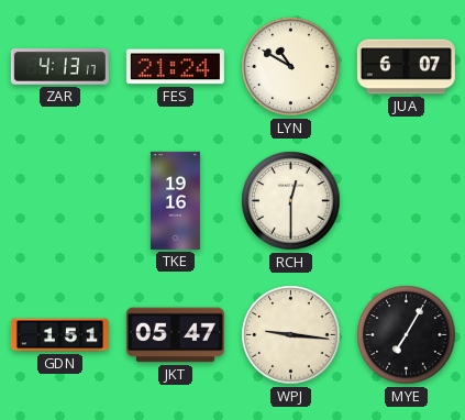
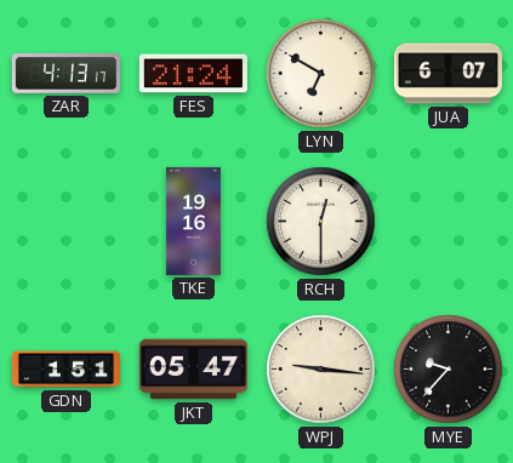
LYN: 10:50 -> 6:50
MYE: 7:05 -> 9:37
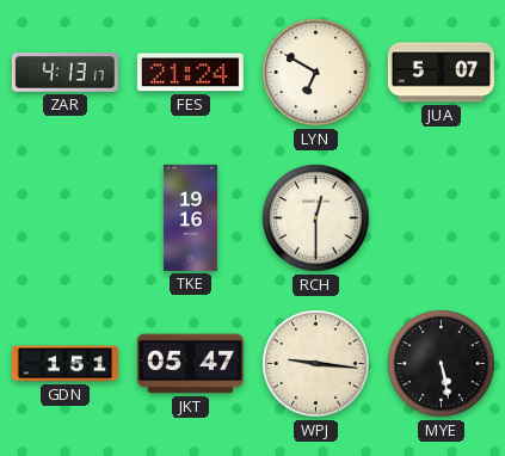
JUA: 6:07 -> 5:07
MYE: 9:37 -> 5:28
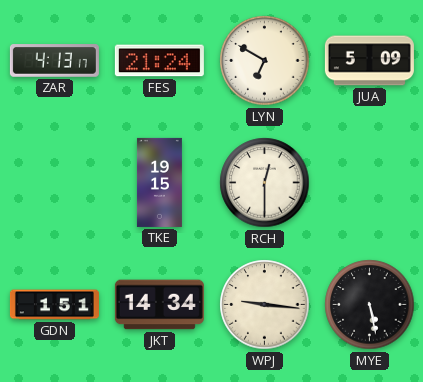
JUA: 5:07 -> 5:09
TKE: 19:16 -> 19:15
JKT: 05:47 -> 14:34
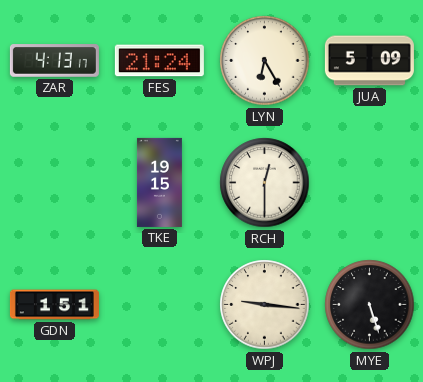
LYN: 6:50 -> 6:25
JKT: 14:34 -> none
MYE: 5:28 -> 5:27
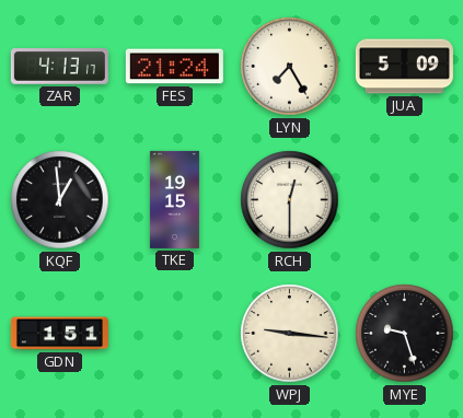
LYN: 6:25 -> 7:25
KQF: none -> 12:59
MYE: 5:27 -> 9:27
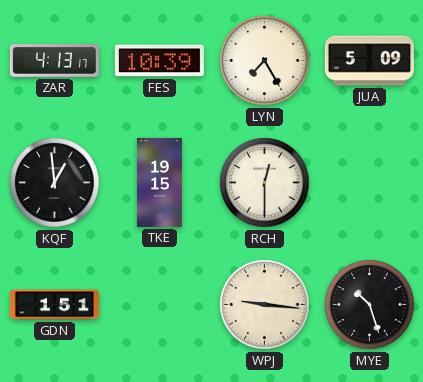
FES: 21:24 -> 10:39
MYE: 9:27 -> 10:27
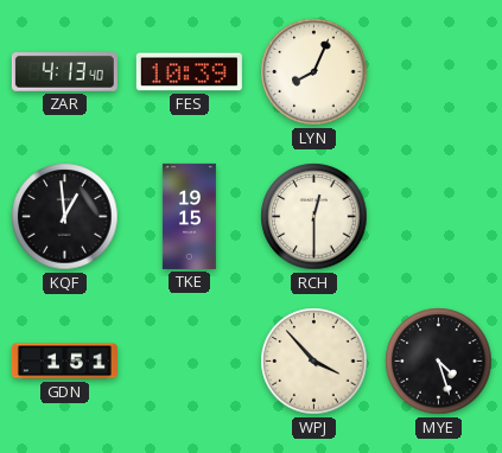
ZAR: 4:13:17 -> 4:13:40
LYN: 7:25 -> 8:04
JUA: 5:09 -> none
WPJ: 9:16 -> 3:53
MYE: 10:27 -> 4:27
